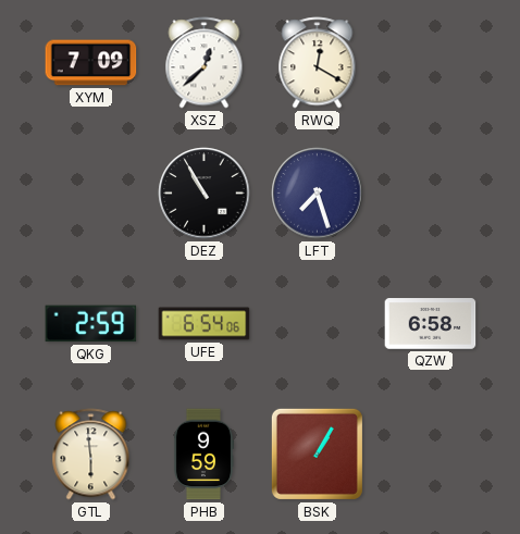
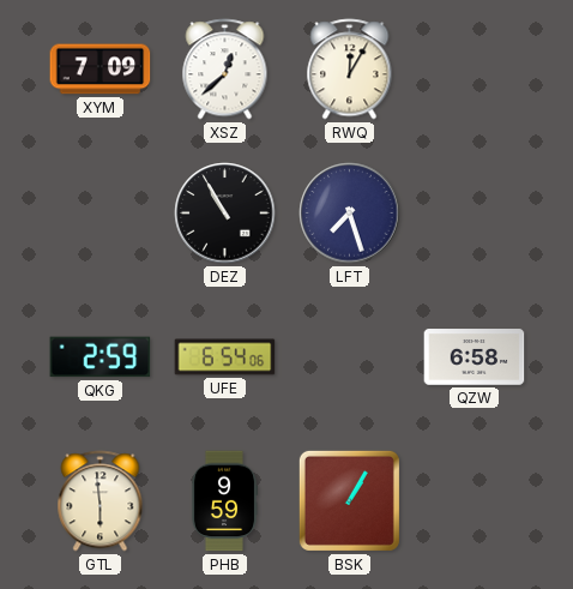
RWQ: 12:20 -> 12:05
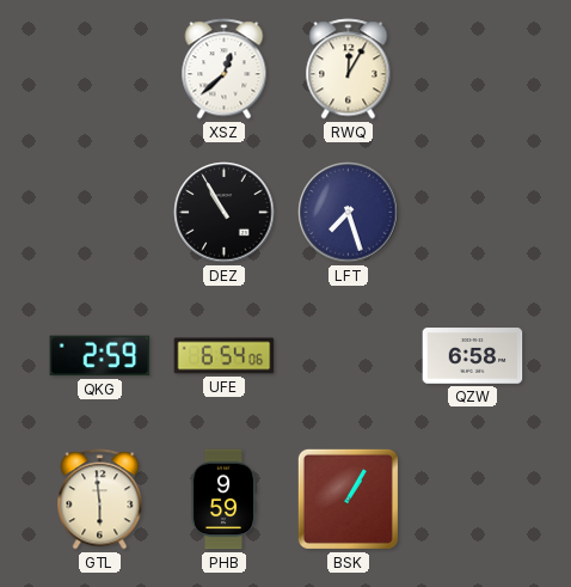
XYM: 7:09 -> none
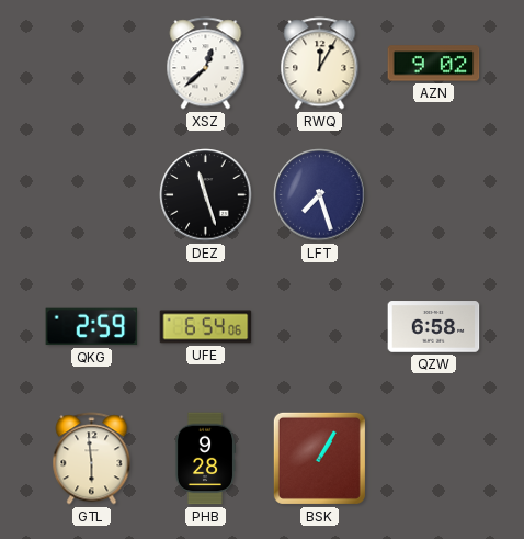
AZN: none -> 9:02
DEZ: 10:55 -> 11:27
PHB: 9:59 -> 9:28
